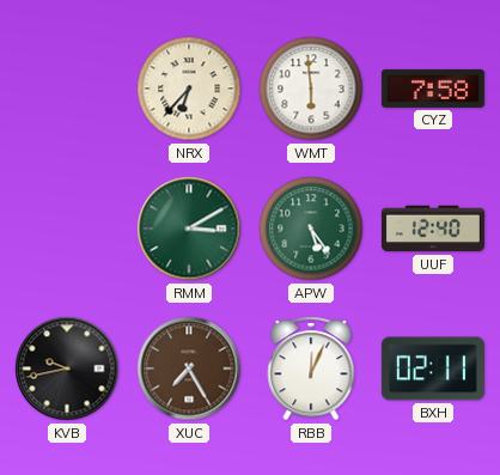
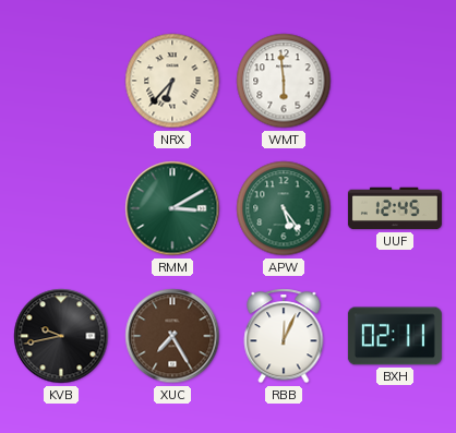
CYZ: 7:58 -> none
UUF: 12:40 -> 12:45
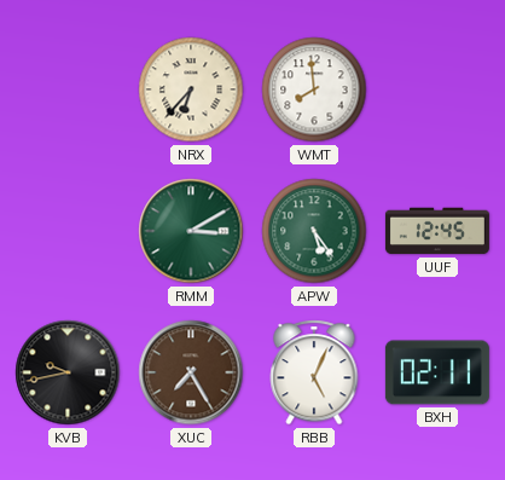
WMT: 5:59 -> 7:59
RBB: 12:04 -> 5:04
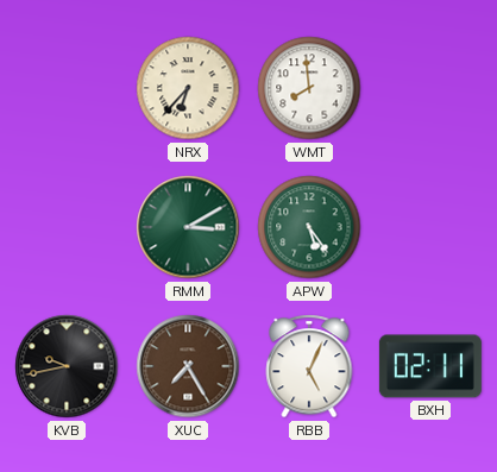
UUF: 12:45 -> none
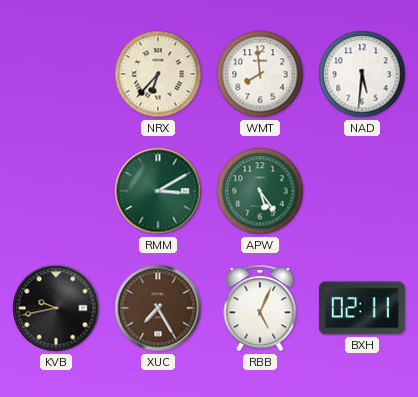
NAD: none -> 5:31
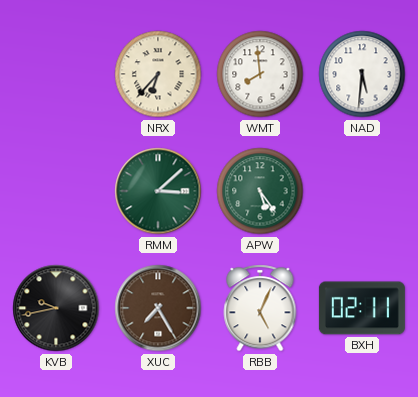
RMM: 3:10 -> 3:08
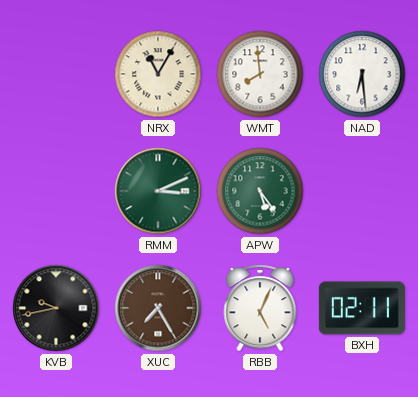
NRX: 6:37 -> 11:05
NAD: 5:31 -> 6:29
RMM: 3:08 -> 3:11
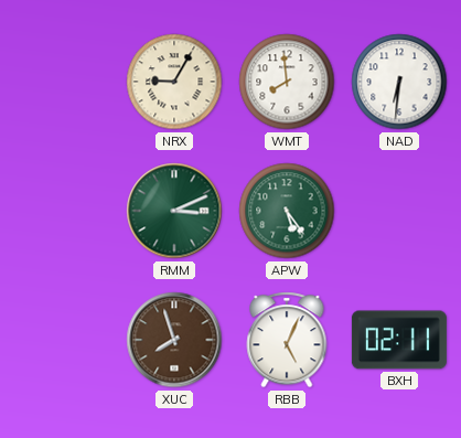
NRX: 11:05 -> 9:05
NAD: 6:29 -> 6:31
KVB: 9:43 -> none
XUC: 7:25 -> 7:57
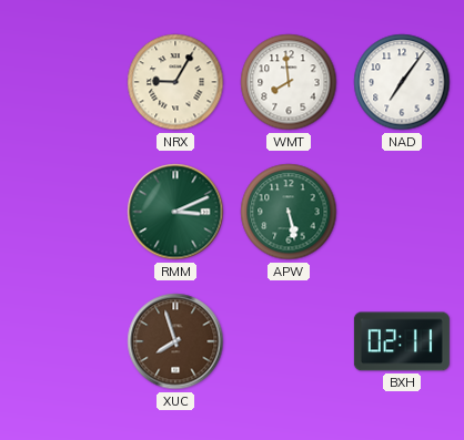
NAD: 6:31 -> 7:06
APW: 5:24 -> 5:28
RBB: 5:04 -> none
